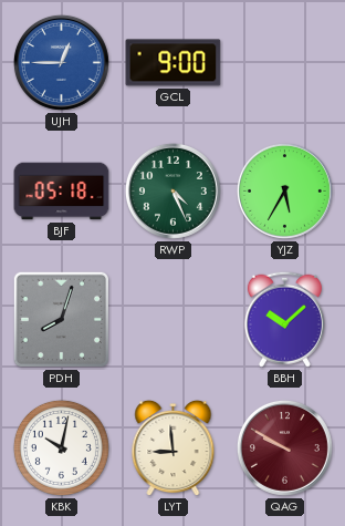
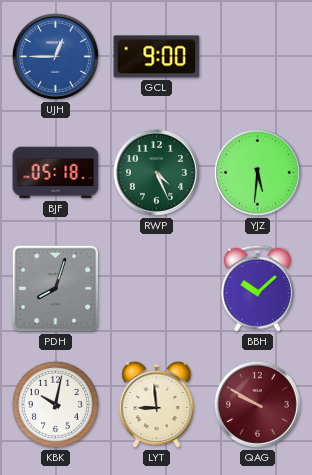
YJZ: 5:35 -> 5:31
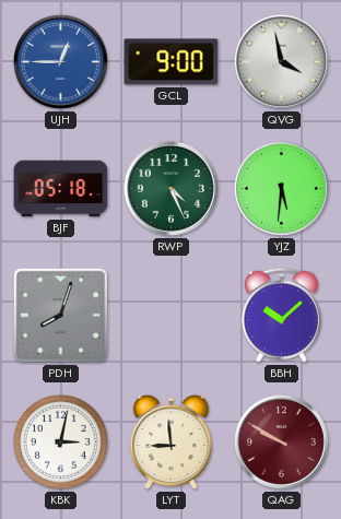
QVG: none -> 3:58
KBK: 10:02 -> 3:02
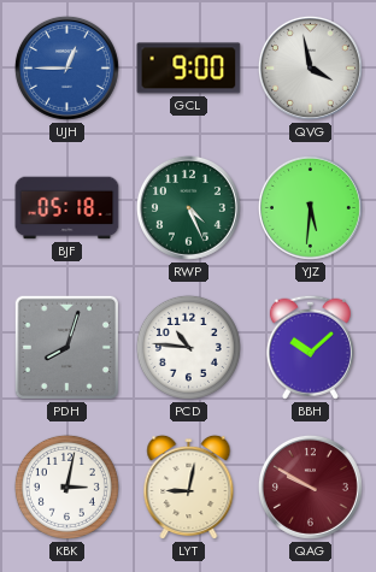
PCD: none -> 10:46
LYT: 8:59 -> 9:02
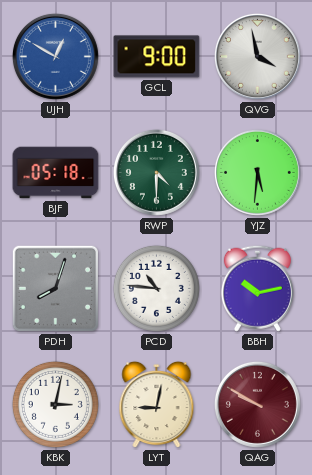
UJH: 12:45 -> 12:50
RWP: 4:26 -> 4:30
BBH: 10:08 -> 10:13
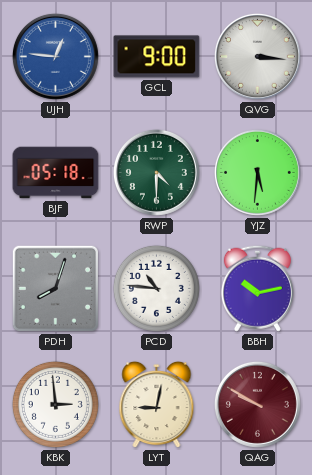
UJH: 12:50 -> 12:46
QVG: 3:58 -> 3:16
KBK: 3:02 -> 2:59
